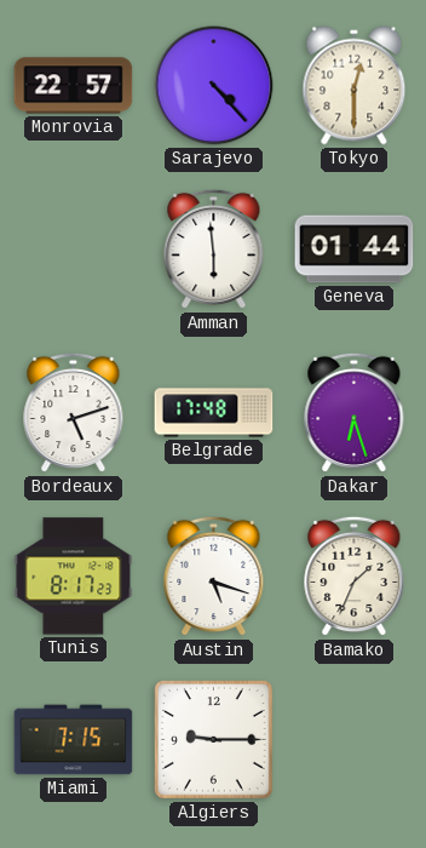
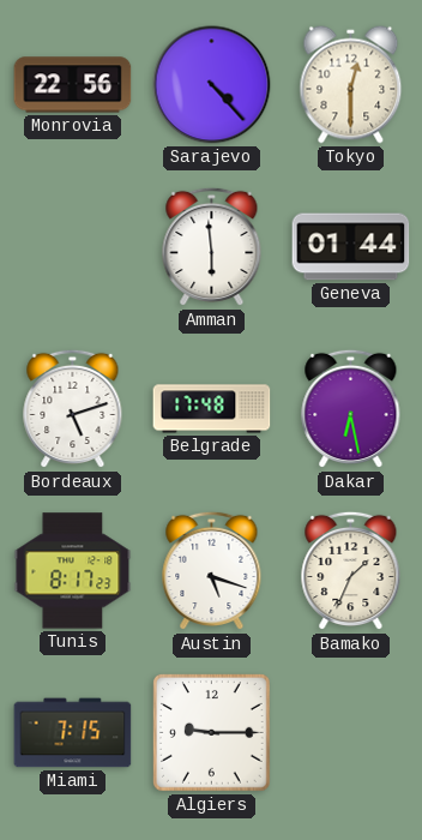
Monrovia: 22:57 -> 22:56
Dakar: 6:27 -> 6:28
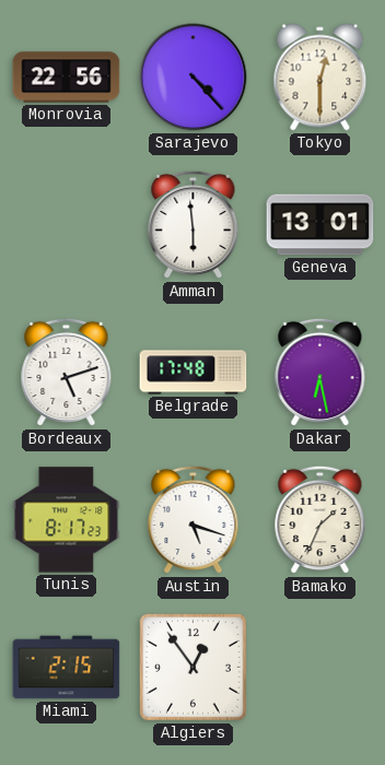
Geneva: 01:44 -> 13:01
Miami: 7:15 -> 2:15
Algiers: 9:15 -> 12:54
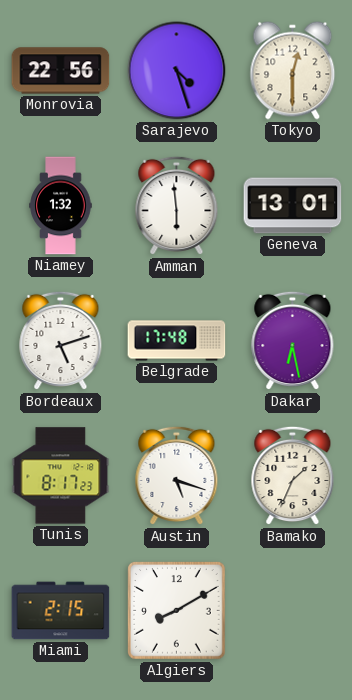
Sarajevo: 4:23 -> 4:27
Niamey: none -> 1:32
Algiers: 12:54 -> 8:10
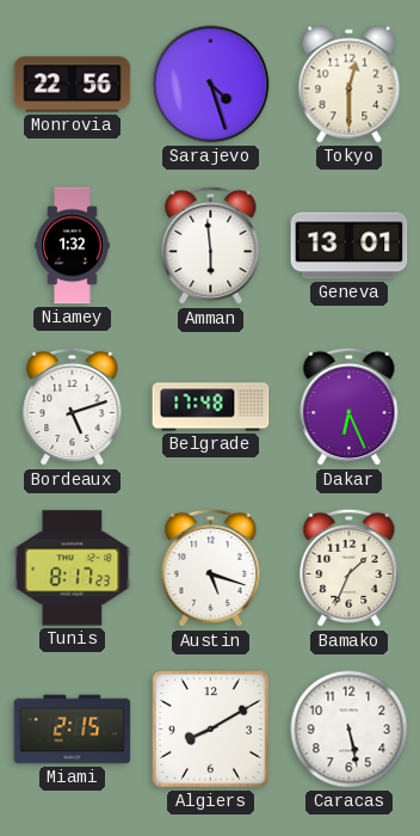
Dakar: 6:28 -> 6:26
Caracas: none -> 5:28
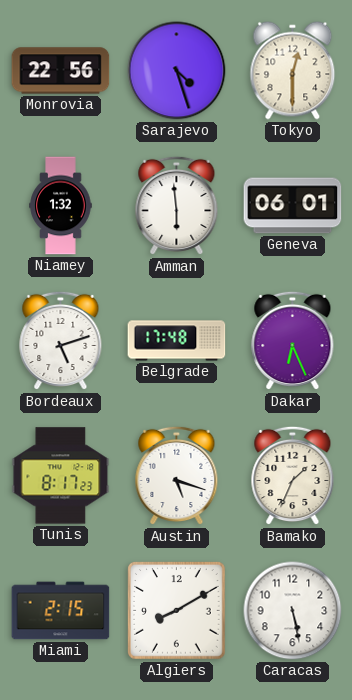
Geneva: 13:01 -> 06:01
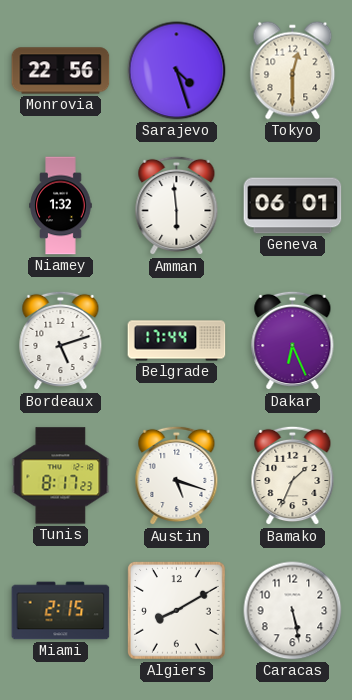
Belgrade: 17:48 -> 17:44
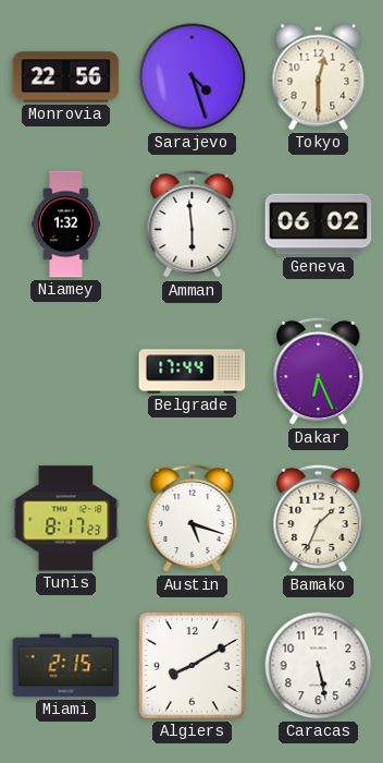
Geneva: 06:01 -> 06:02
Bordeaux: 5:12 -> none
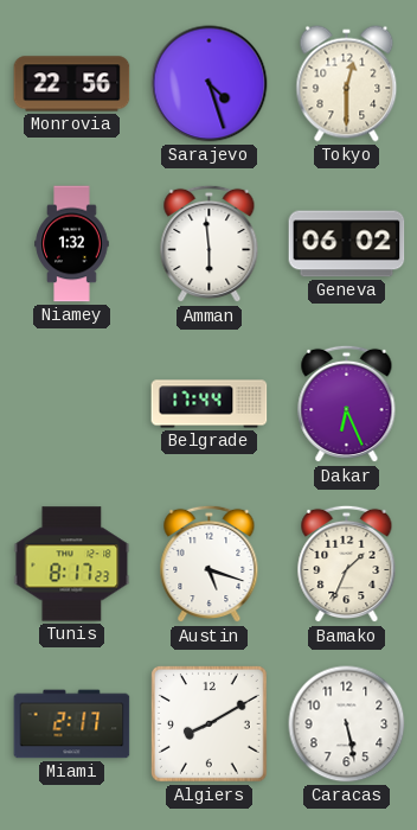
Miami: 2:15 -> 2:17
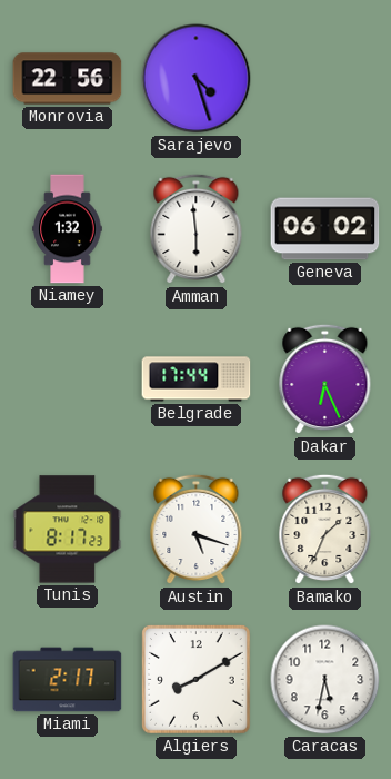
Tokyo: 12:30 -> none
Caracas: 5:28 -> 5:32
